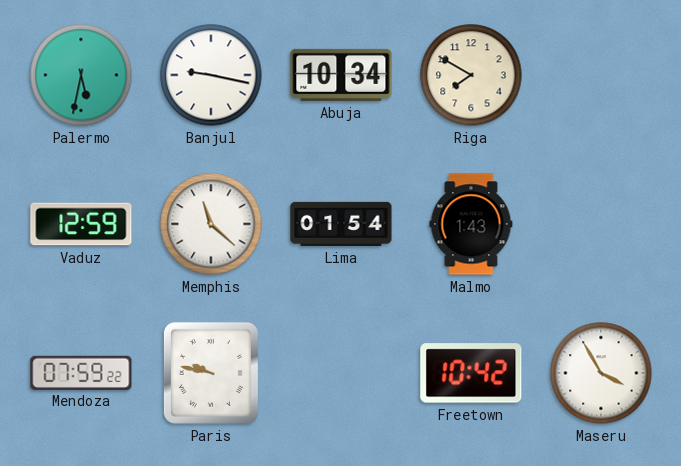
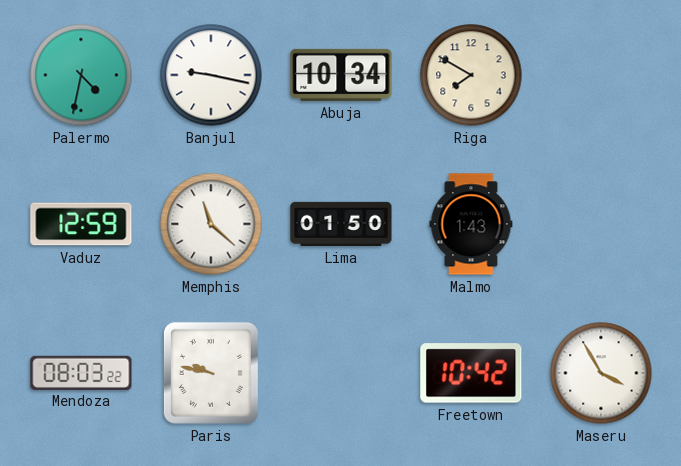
Palermo: 5:32 -> 4:32
Lima: 01:54 -> 01:50
Mendoza: 07:59 -> 08:03
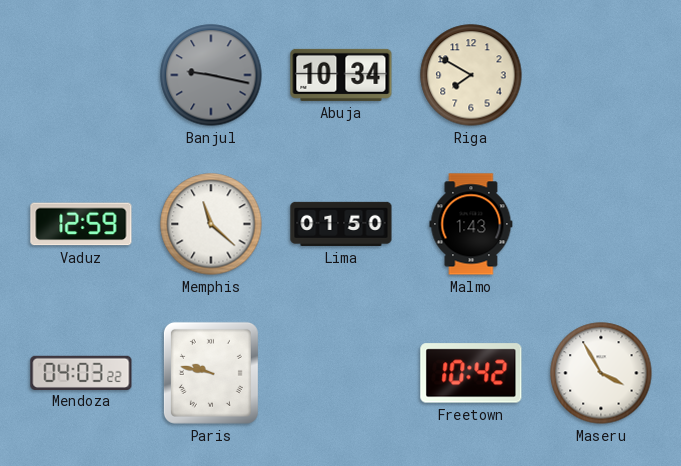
Palermo: 4:32 -> none
Banjul dial: white -> grey
Mendoza: 08:03 -> 04:03
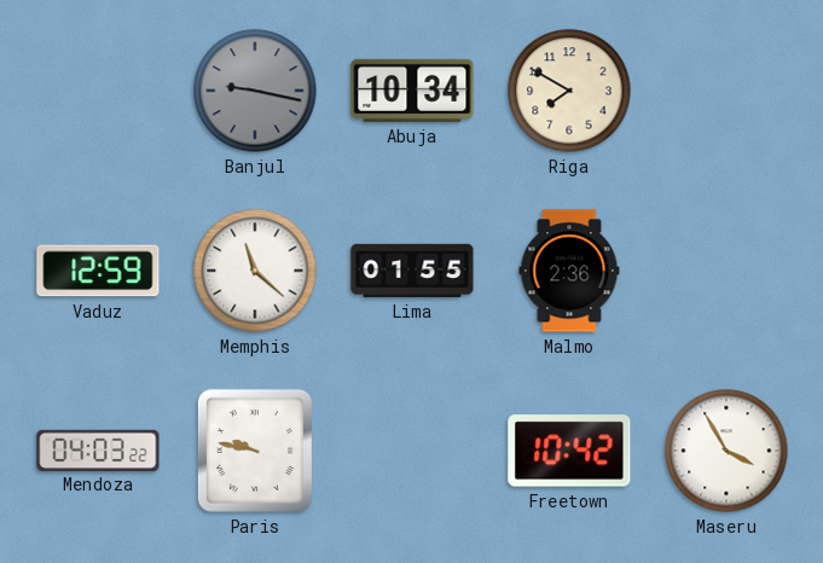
Lima: 01:50 -> 01:55
Malmo: 1:43 -> 2:36
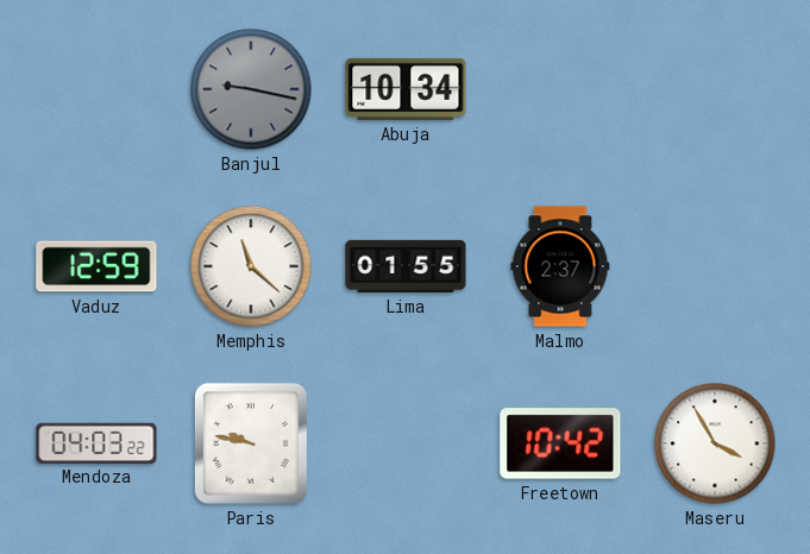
Riga: 7:50 -> none
Malmo: 2:36 -> 2:37
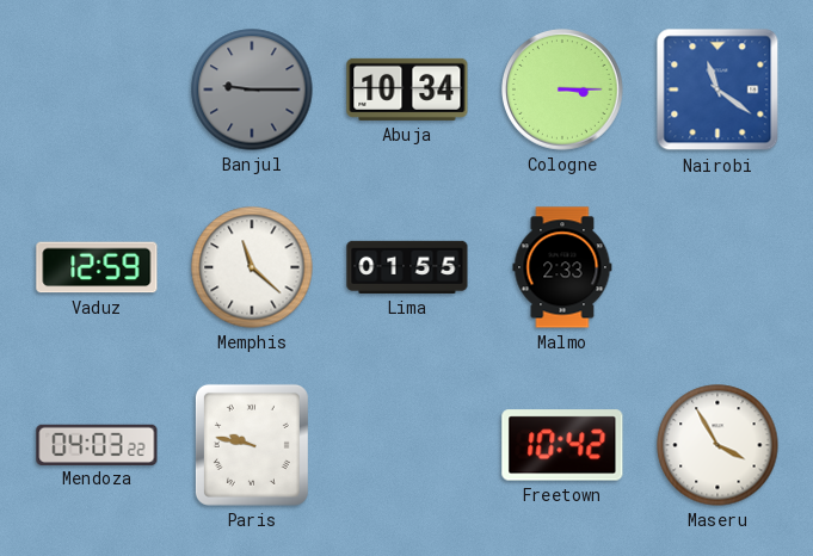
Banjul: 9:17 -> 9:15
Cologne: none -> 3:15
Nairobi: none -> 11:21
Malmo: 2:37 -> 2:33
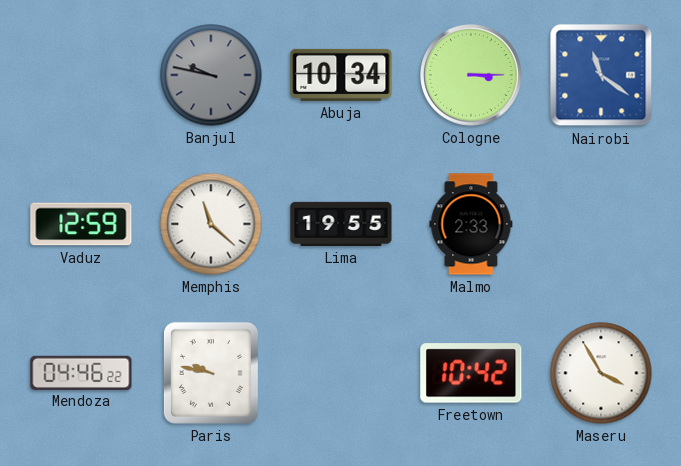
Banjul: 9:15 -> 9:47
Lima: 01:55 -> 19:55
Mendoza: 04:03 -> 04:46
